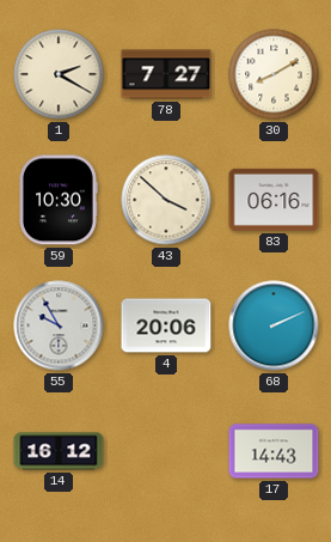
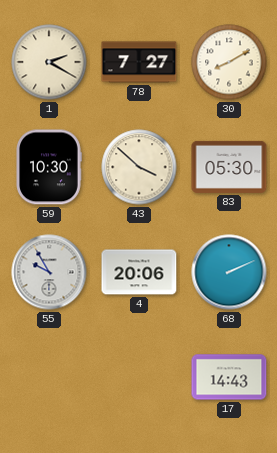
83: 06:16 -> 05:30
14: 16:12 -> none
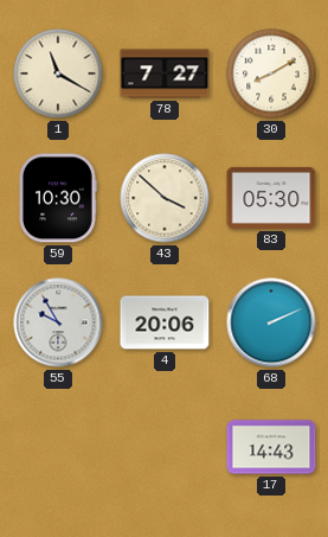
1: 2:20 -> 11:20
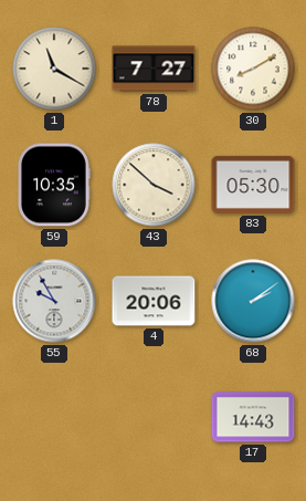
59: 10:30 -> 10:35
68: 2:11 -> 2:09
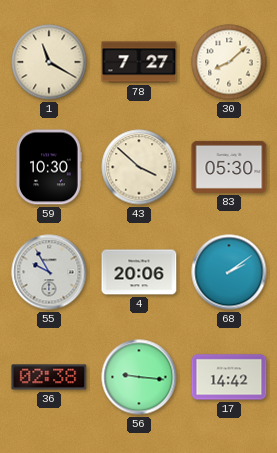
30: 8:10 -> 8:08
59: 10:35 -> 10:30
36: none -> 02:38
56: none -> 9:16
17: 14:43 -> 14:42
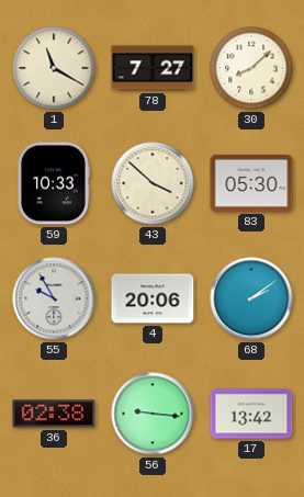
59: 10:30 -> 10:33
17: 14:42 -> 13:42
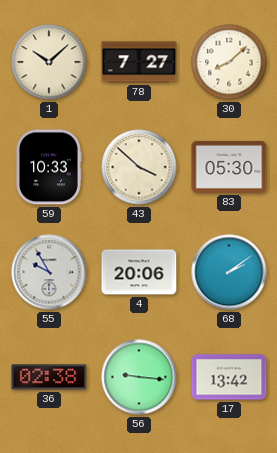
1: 11:20 -> 10:08
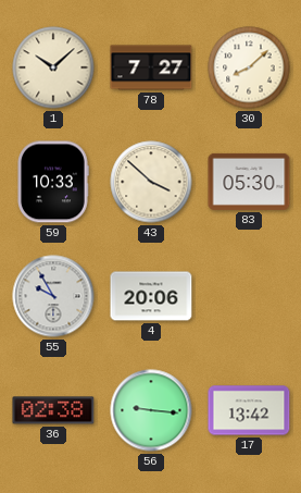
68: 2:09 -> none
